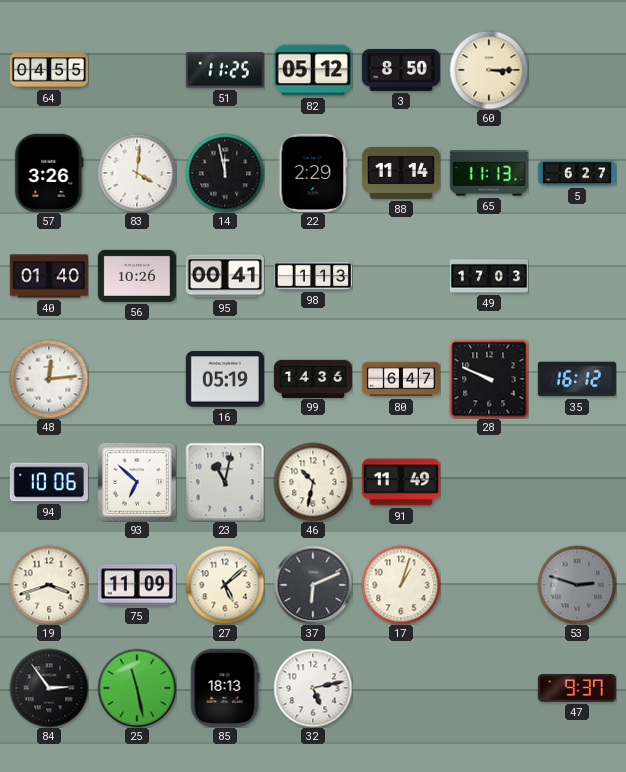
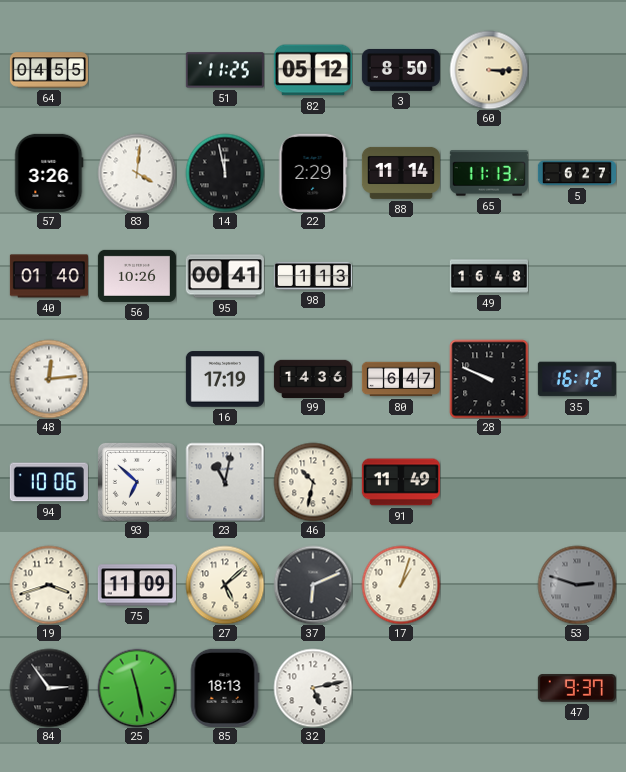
49: 17:03 -> 16:48
16: 05:19 -> 17:19
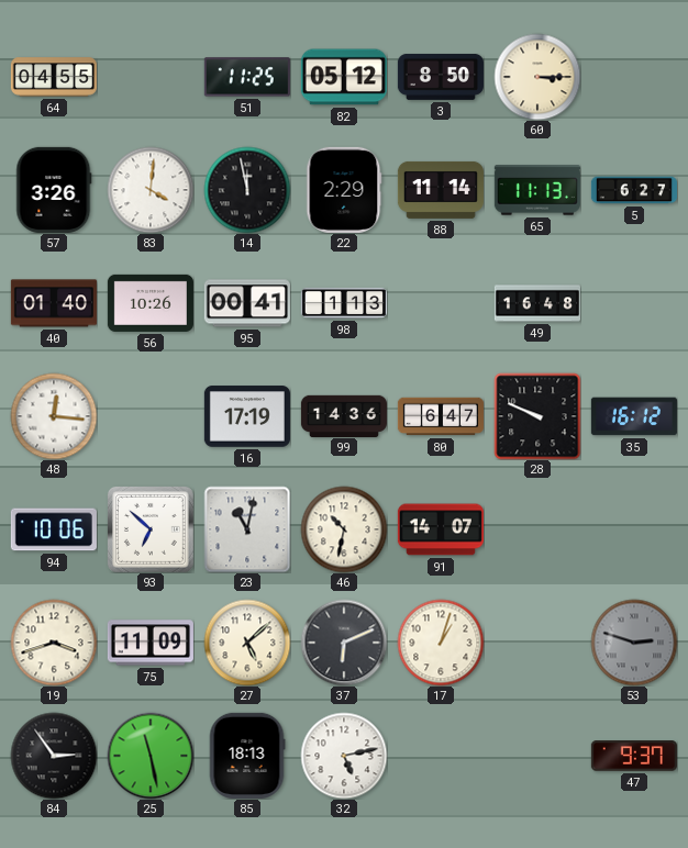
48: 12:14 -> 12:16
91: 11:49 -> 14:07
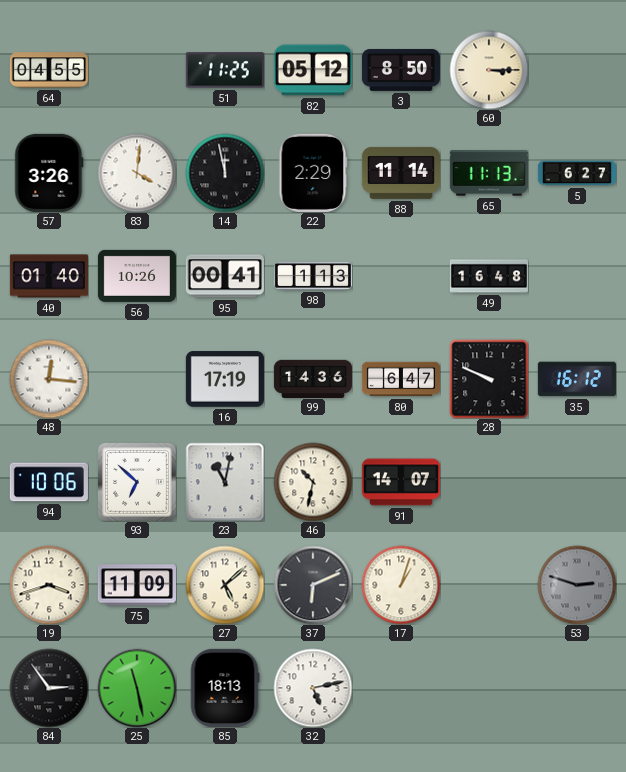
47: 9:37 -> none
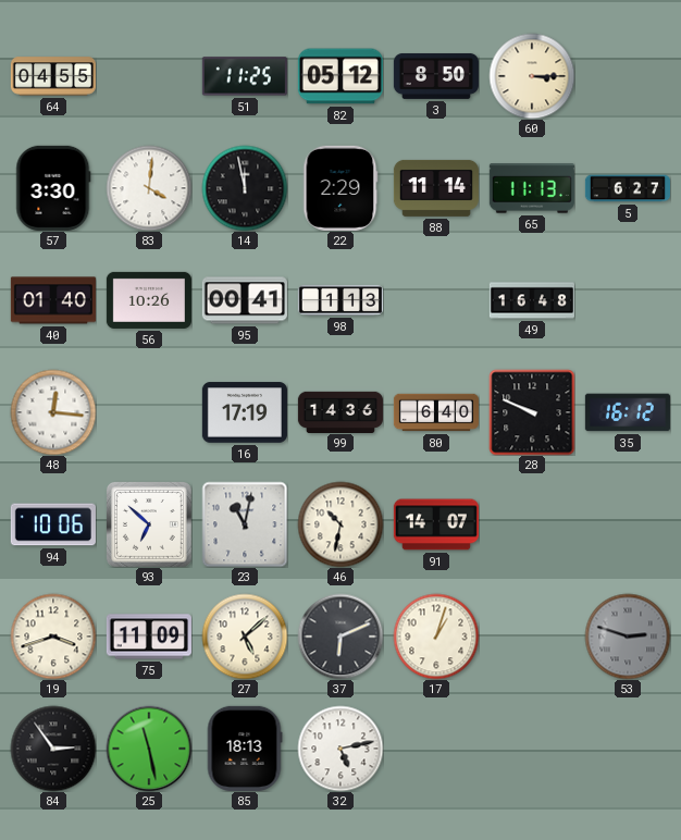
57: 3:26 -> 3:30
80: 6:47 -> 6:40
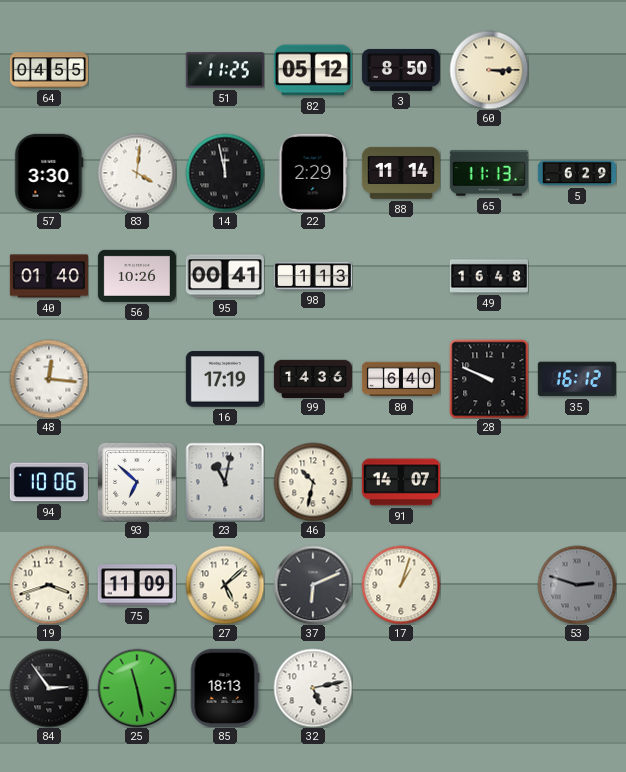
5: 6:27 -> 6:29
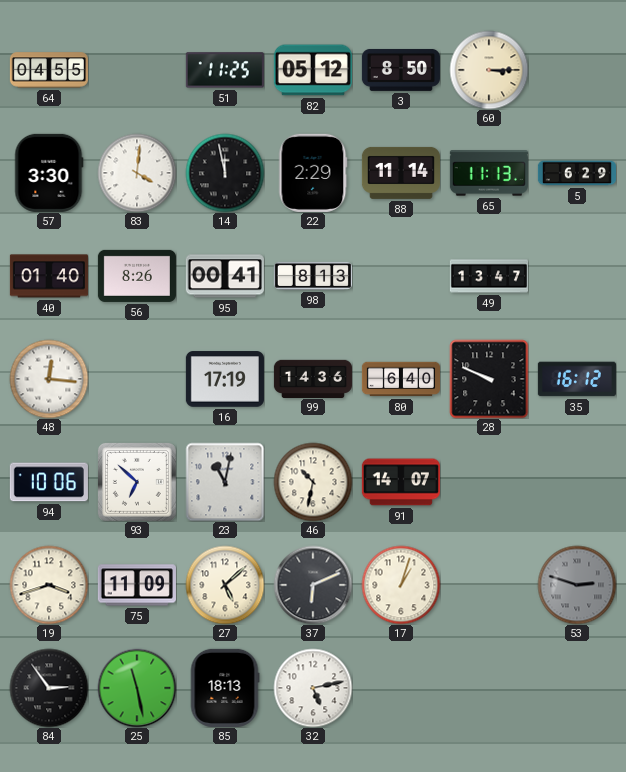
56: 10:26 -> 8:26
98: 1:13 -> 8:13
49: 16:48 -> 13:47
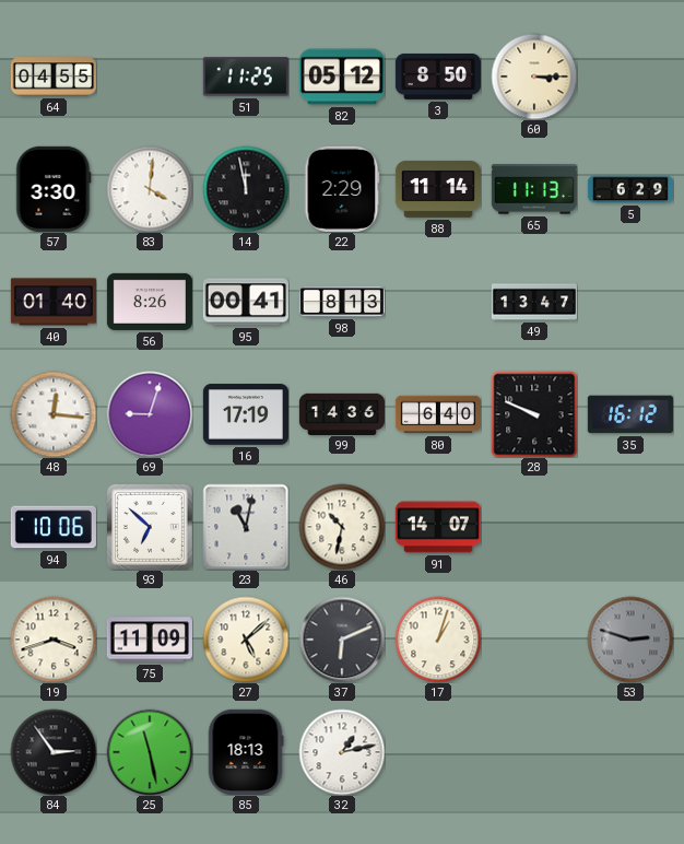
69: none -> 9:03
32: 5:13 -> 1:13
